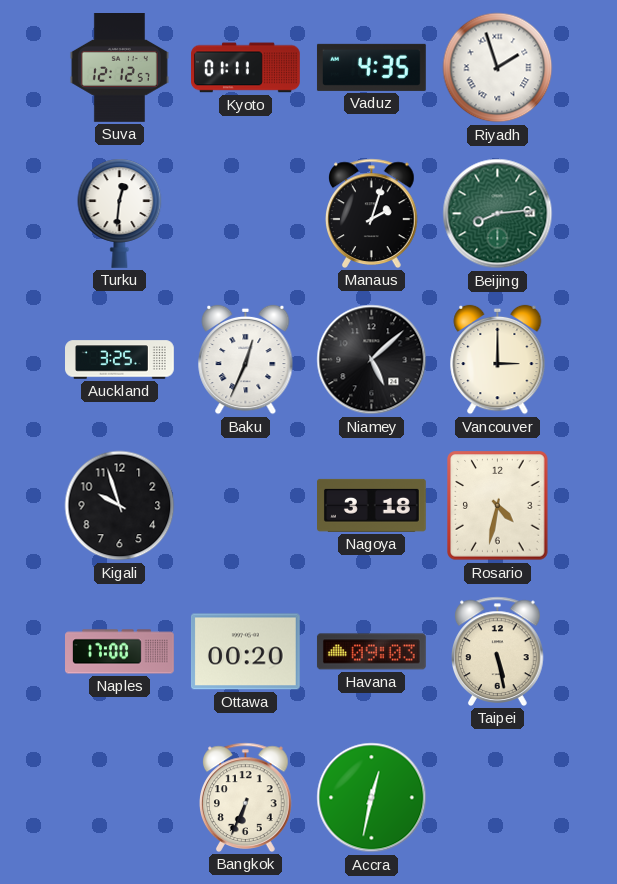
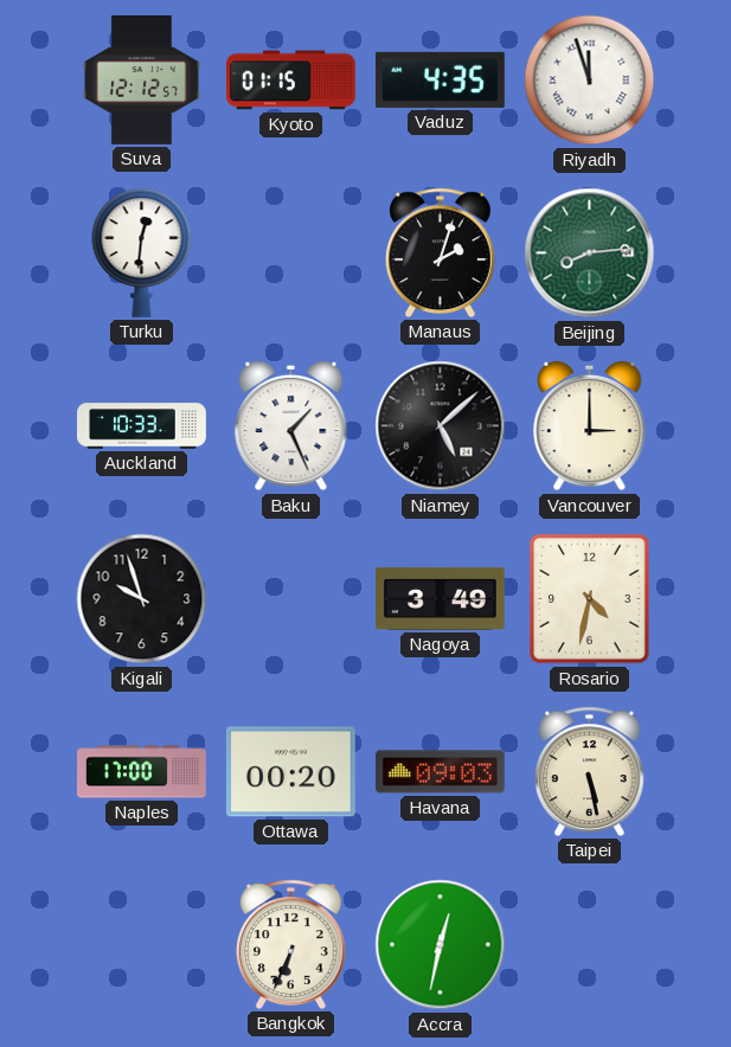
Kyoto: 01:11 -> 01:15
Riyadh: 1:57 -> 11:57
Auckland: 3:25 -> 10:33
Baku: 12:34 -> 1:26
Nagoya: 3:18 -> 3:49
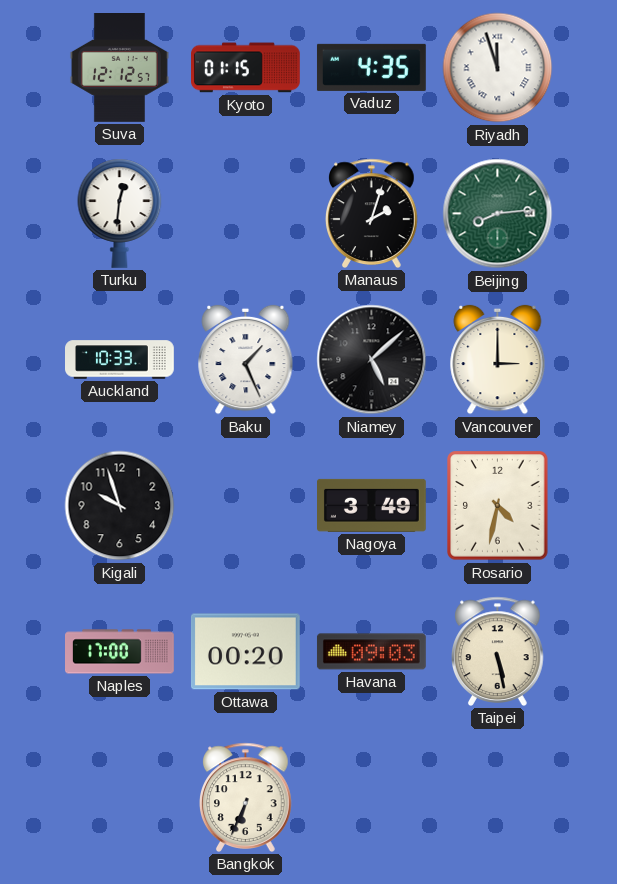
Accra: 12:32 -> none
